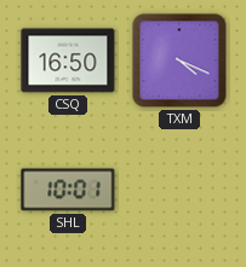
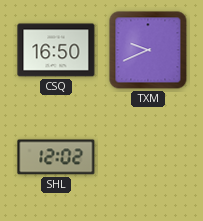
TXM: 4:19 -> 9:41
SHL: 10:01 -> 12:02
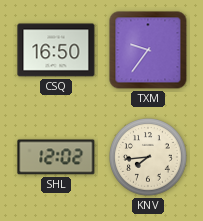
TXM: 9:41 -> 9:36
KNV: none -> 7:44
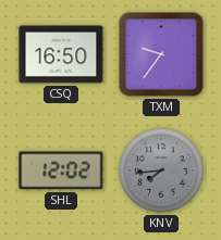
KNV dial: cream -> grey
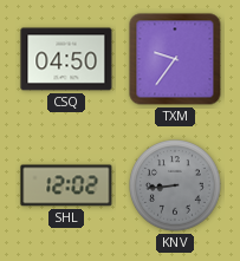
CSQ: 16:50 -> 04:50
KNV: 7:44 -> 8:44
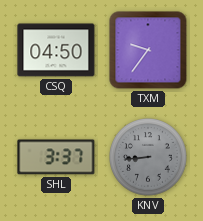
SHL: 12:02 -> 3:37
